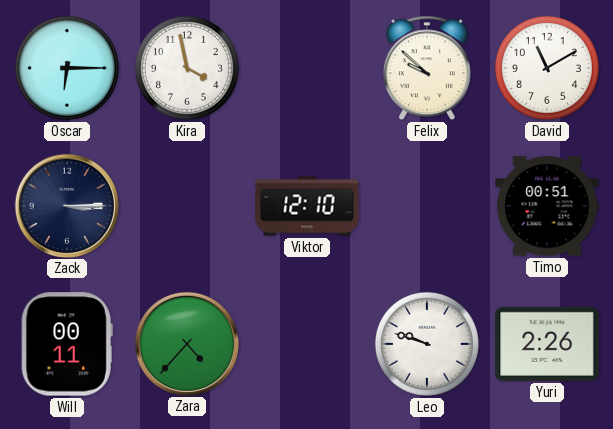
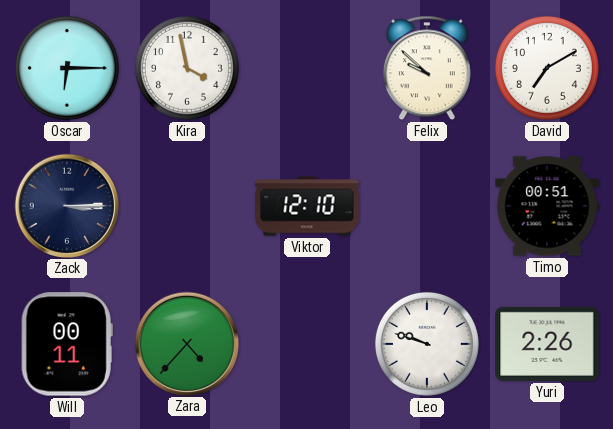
David: 11:10 -> 7:10
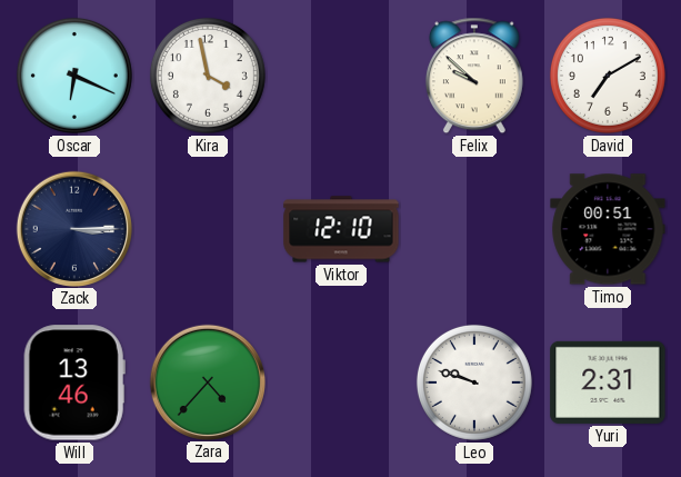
Oscar: 6:15 -> 6:19
Will: 00:11 -> 13:46
Yuri: 2:26 -> 2:31
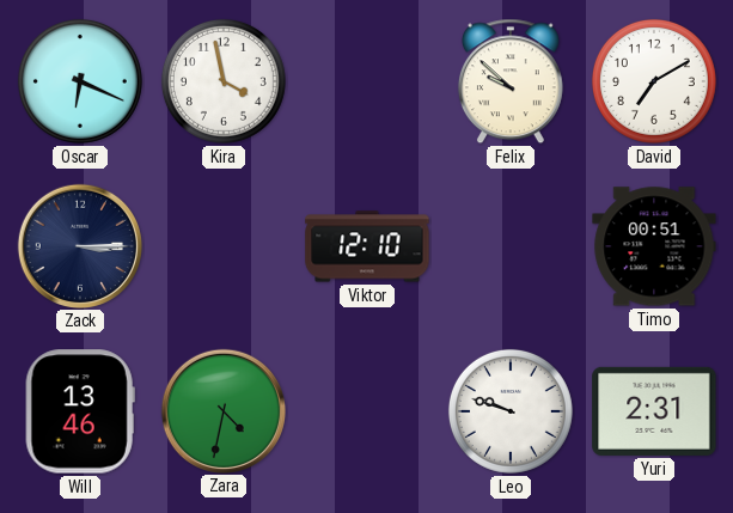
Zara: 4:37 -> 4:32
